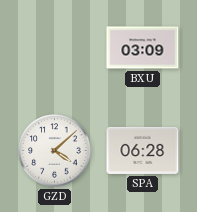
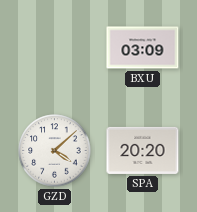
SPA: 06:28 -> 20:20
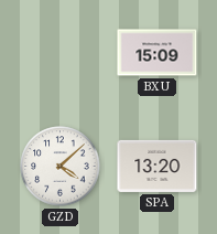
BXU: 03:09 -> 15:09
SPA: 20:20 -> 13:20
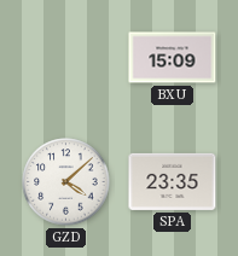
SPA: 13:20 -> 23:35
